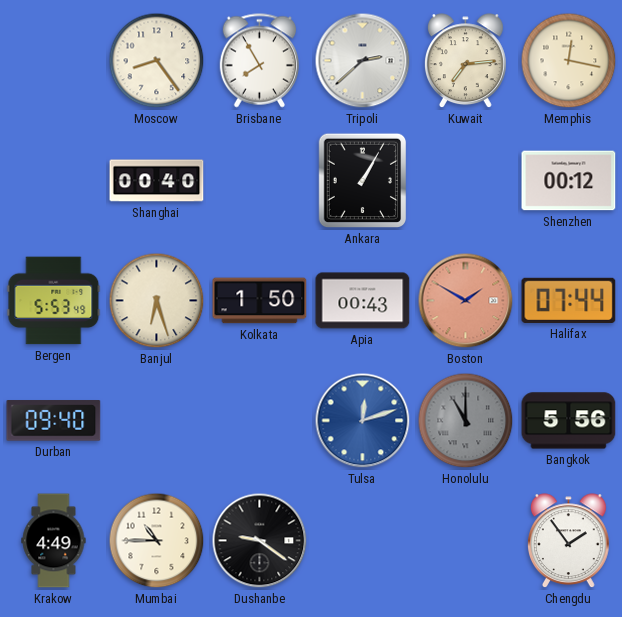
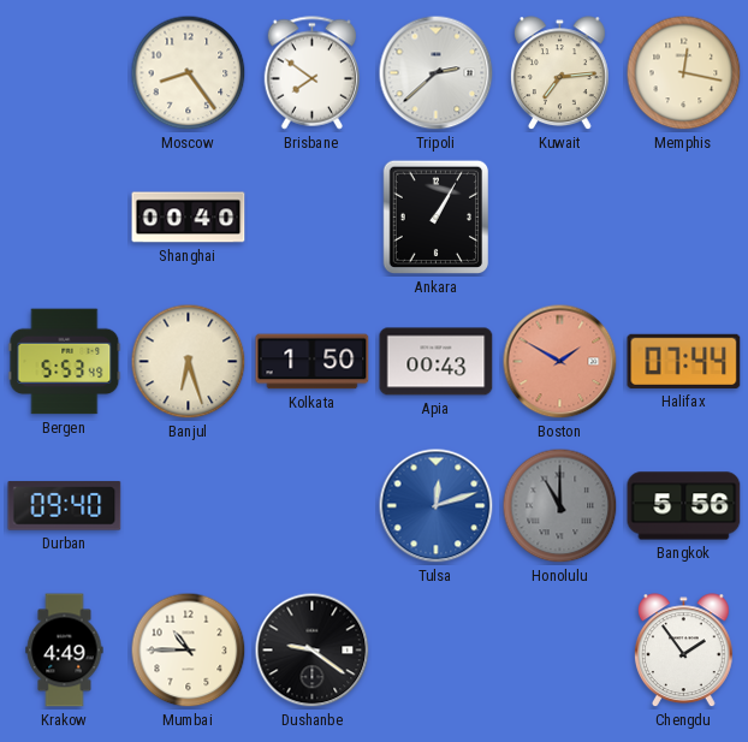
Brisbane: 7:55 -> 7:51
Shenzhen: 00:12 -> none
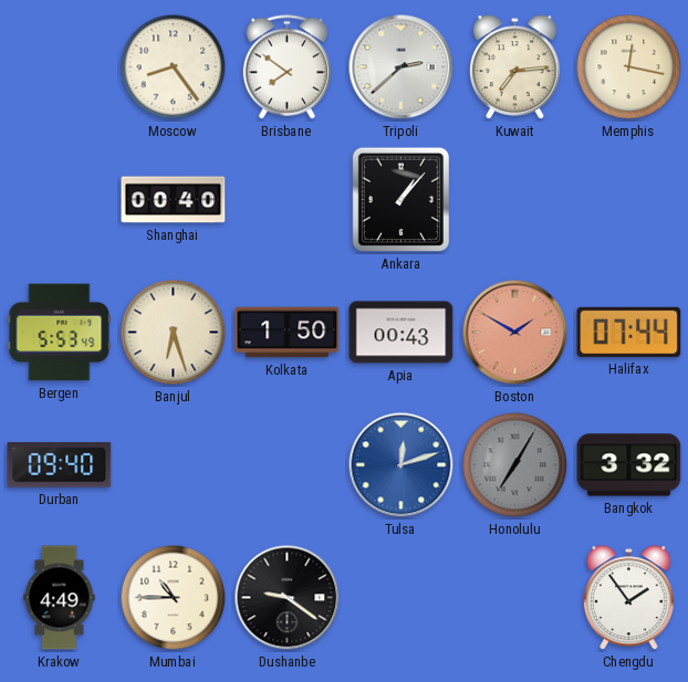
Ankara: 1:05 -> 1:07
Honolulu: 11:00 -> 7:05
Bangkok: 5:56 -> 3:32
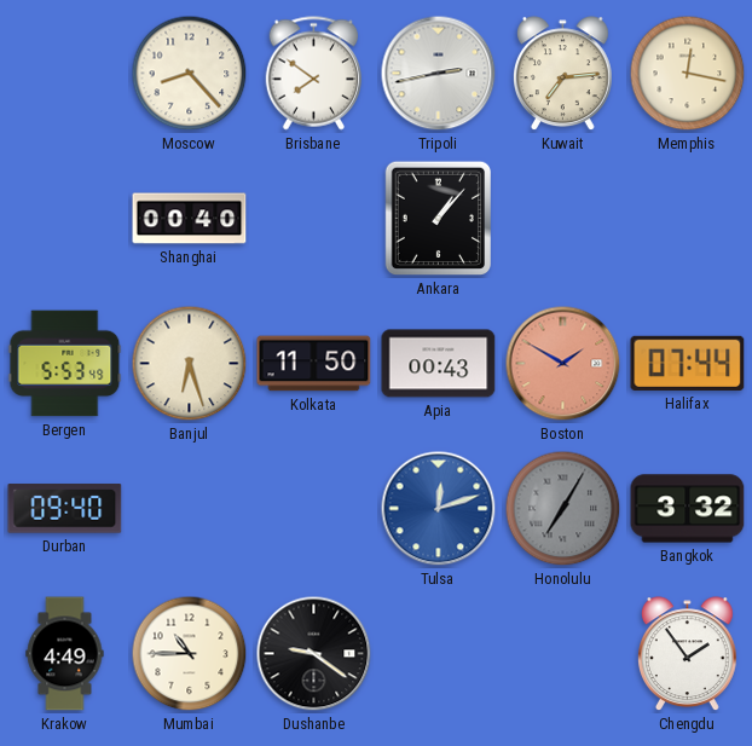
Moscow: 8:24 -> 8:23
Tripoli: 2:38 -> 2:43
Kolkata: 1:50 -> 11:50
